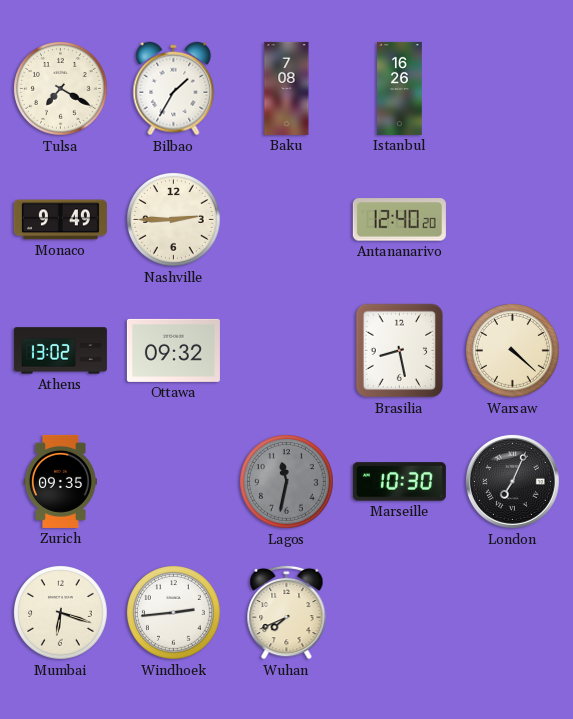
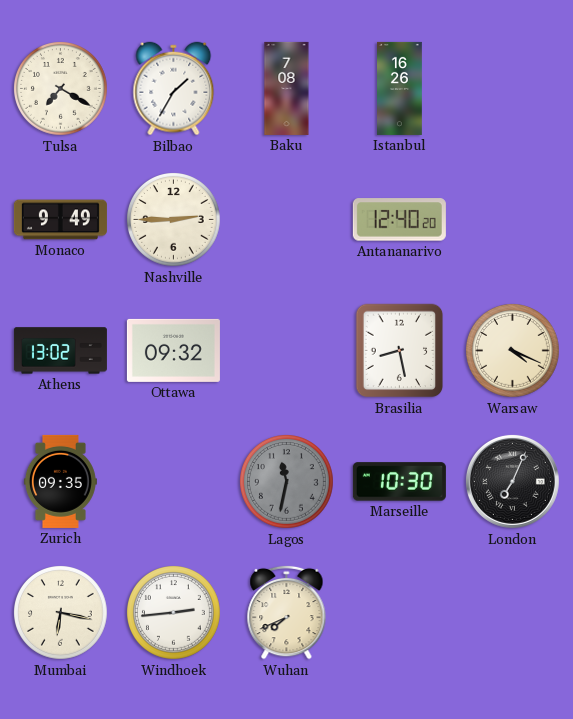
Warsaw: 4:22 -> 4:19
Mumbai: 6:18 -> 6:17
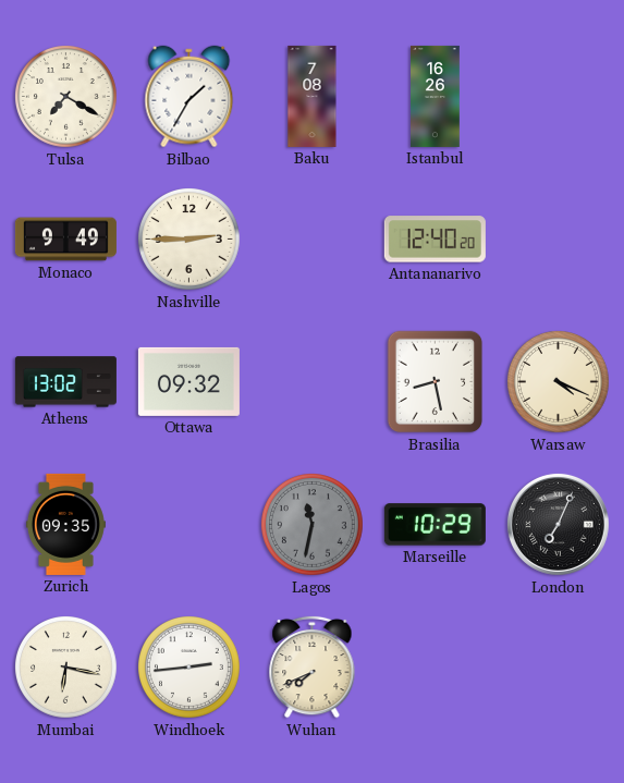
Marseille: 10:30 -> 10:29
